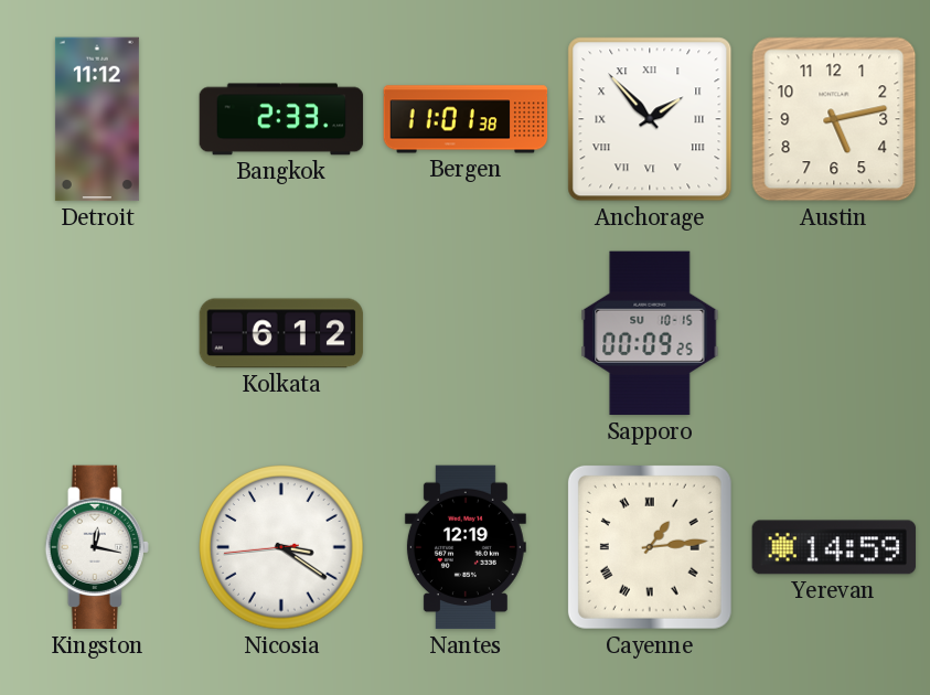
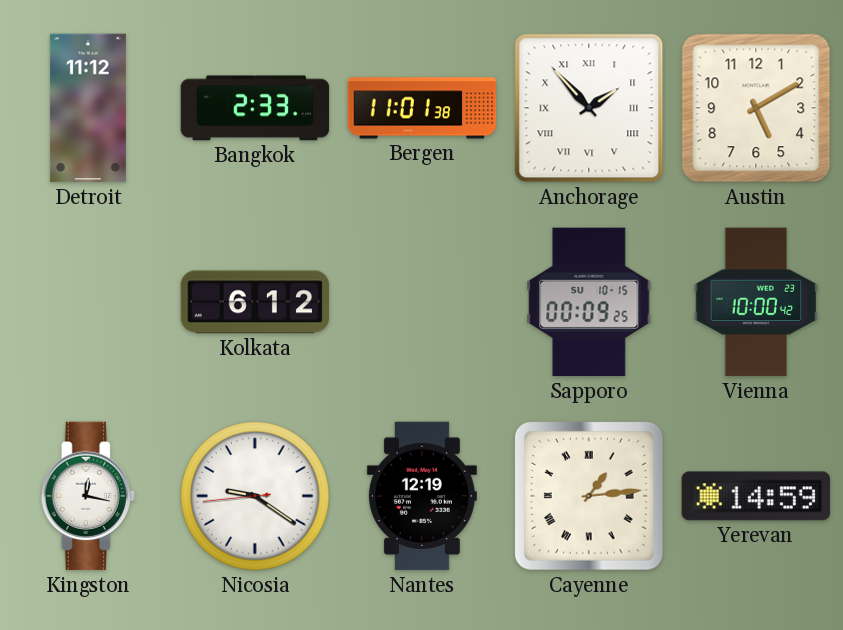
Austin: 5:13 -> 5:10
Vienna: none -> 10:00
Nicosia: 3:20 -> 9:20
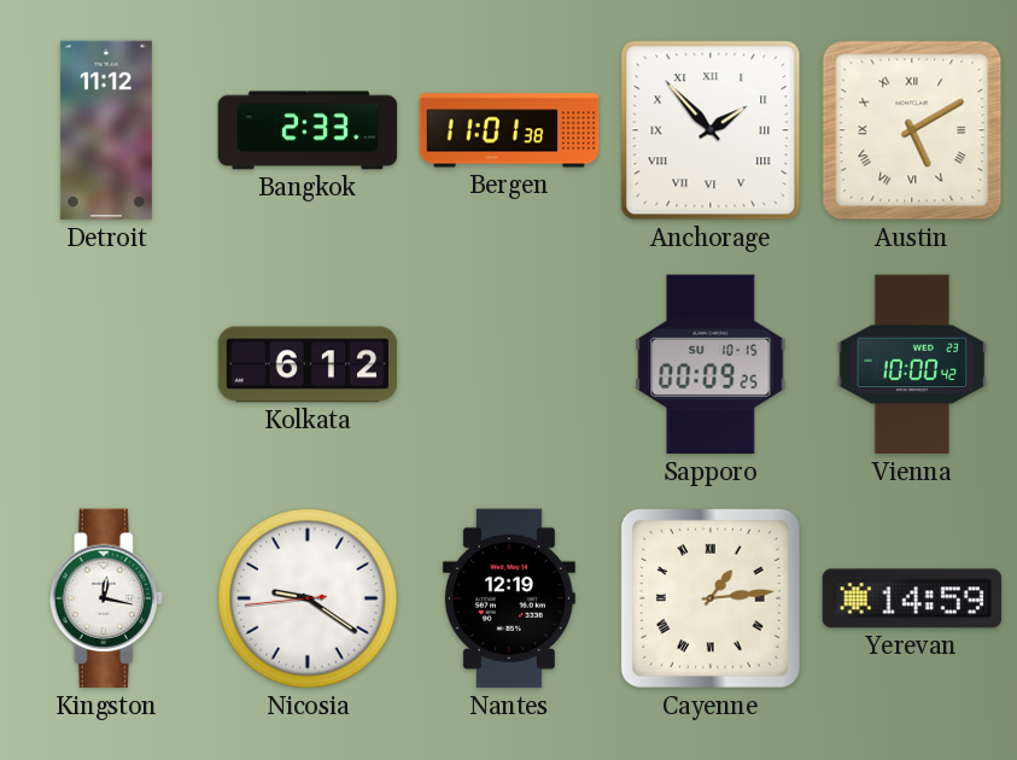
Austin numerals: Arabic -> Roman
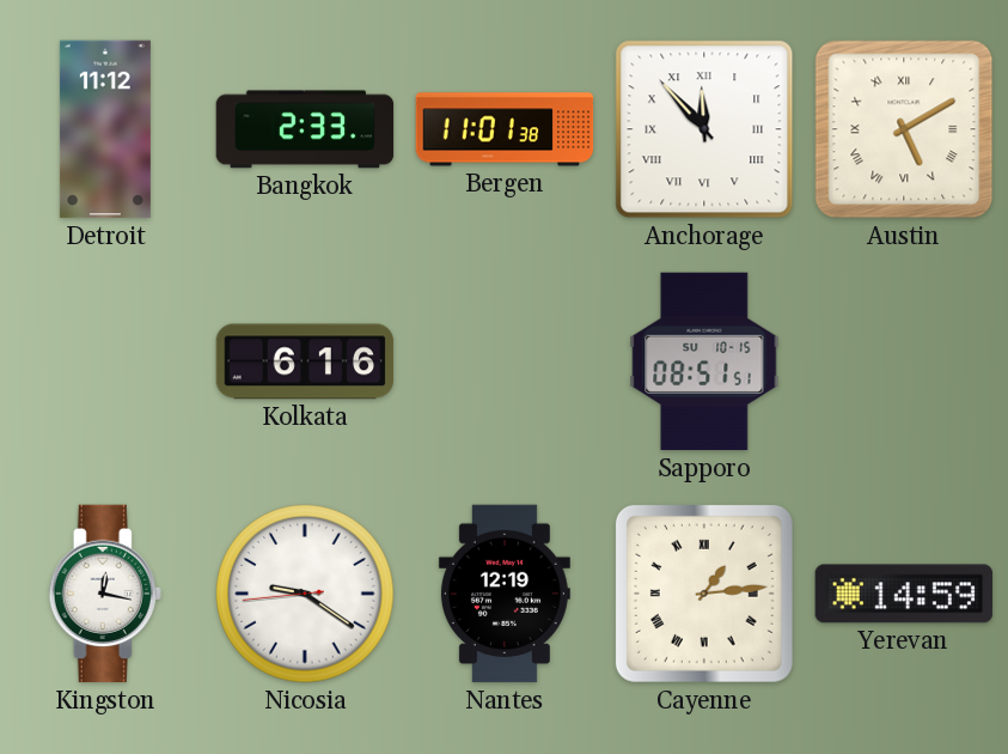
Anchorage: 1:53 -> 11:53
Kolkata: 6:12 -> 6:16
Sapporo: 00:09 -> 08:51
Vienna: 10:00 -> none
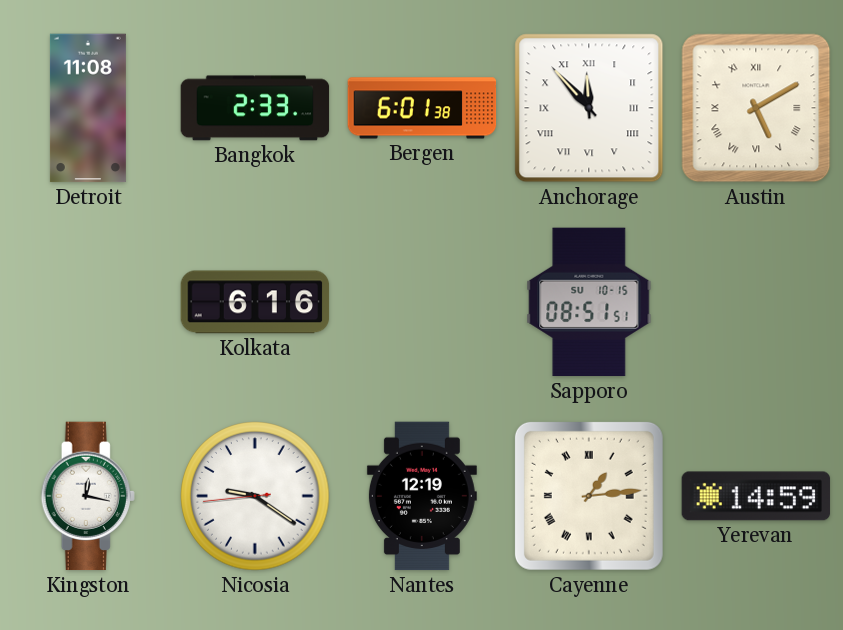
Detroit: 11:12 -> 11:08
Bergen: 11:01 -> 6:01
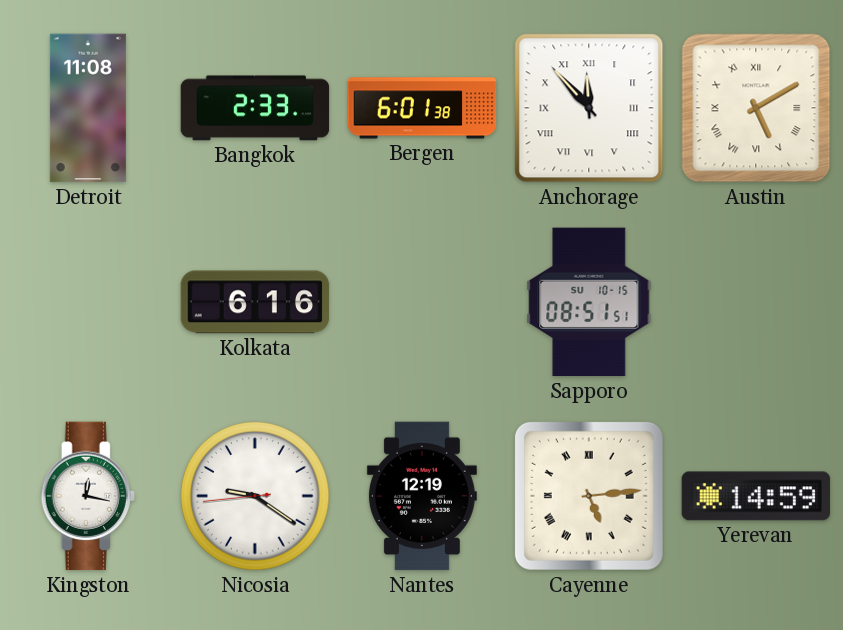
Cayenne: 1:14 -> 5:14
